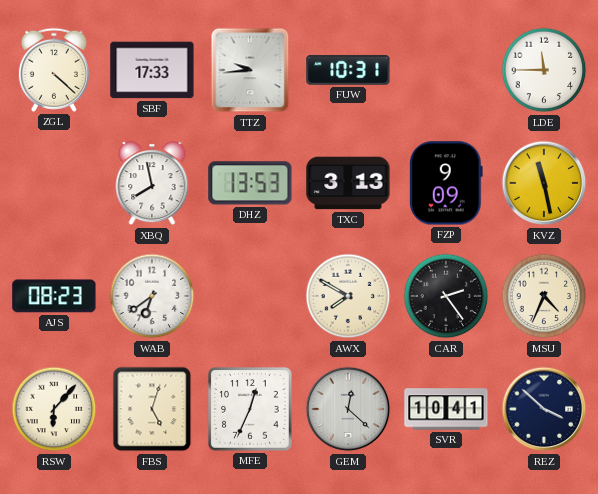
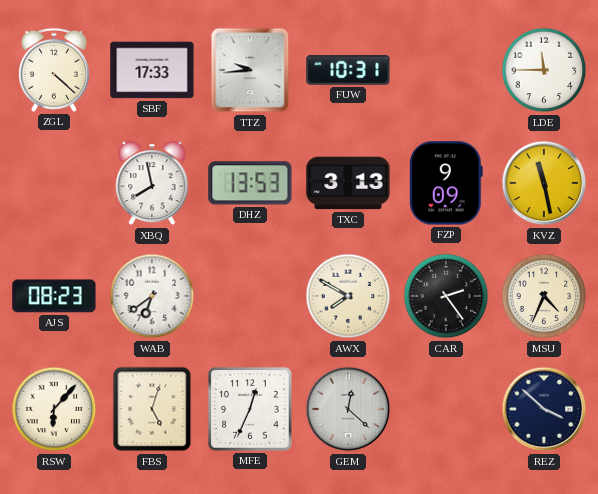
SVR: 10:41 -> none
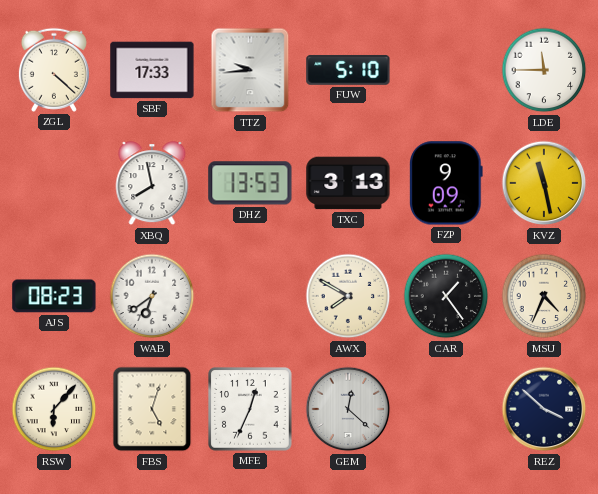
FUW: 10:31 -> 5:10
CAR: 2:24 -> 1:24
